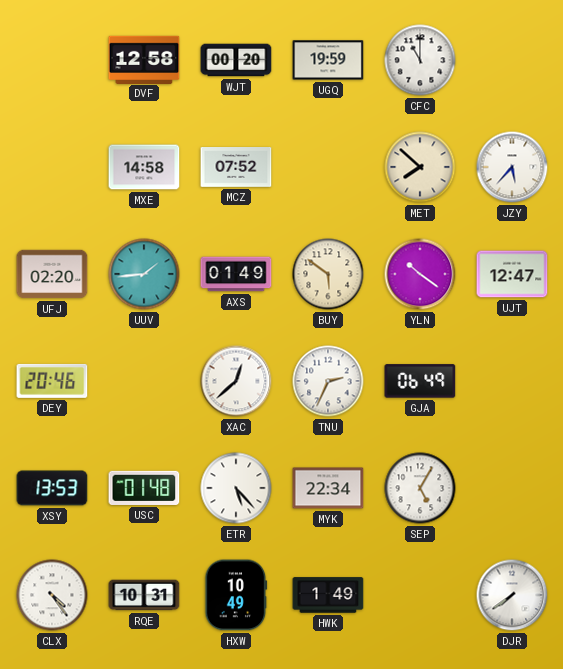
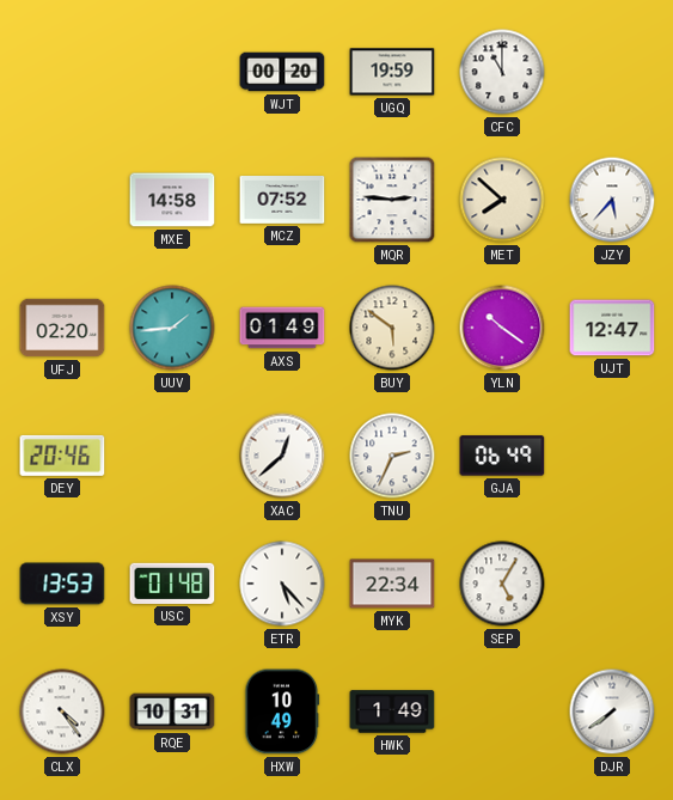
DVF: 12:58 -> none
MQR: none -> 2:46
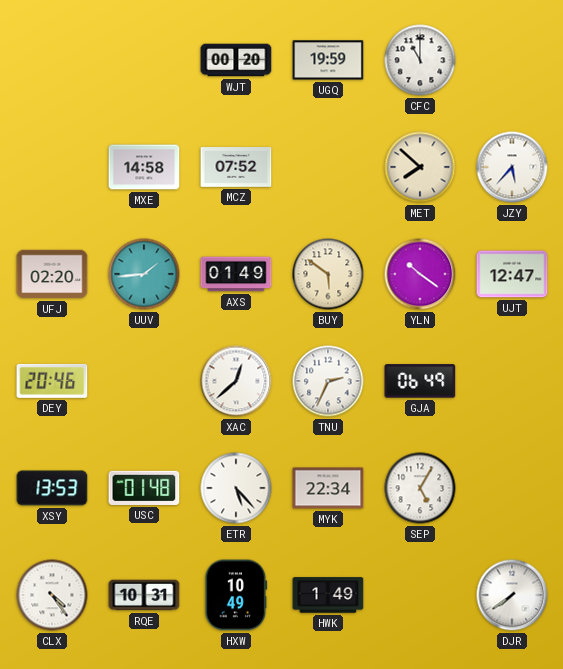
MQR: 2:46 -> none
